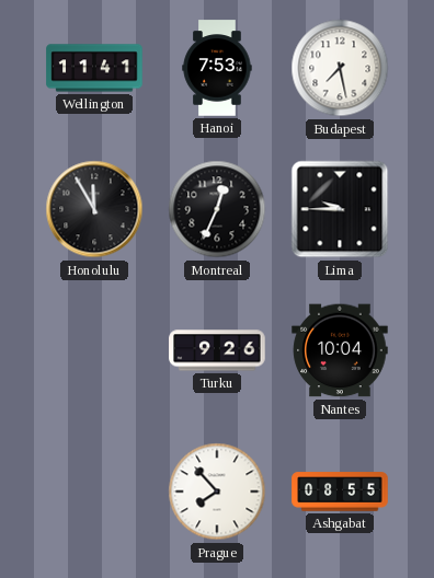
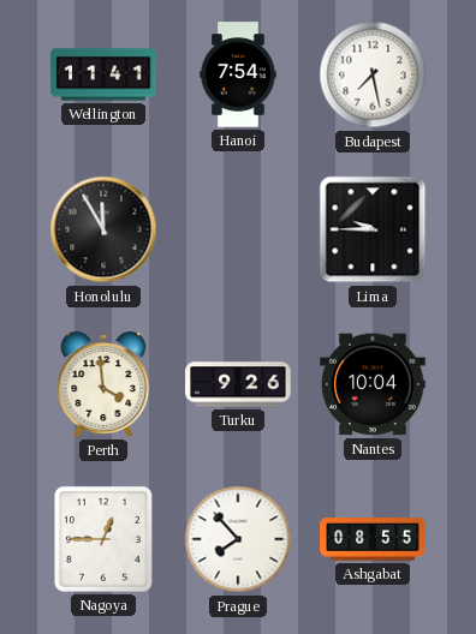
Hanoi: 7:53 -> 7:54
Montreal: 12:34 -> none
Perth: none -> 3:59
Nagoya: none -> 12:45
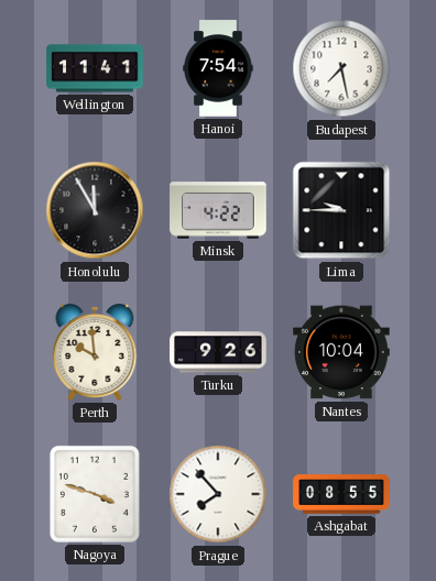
Minsk: none -> 4:22
Perth: 3:59 -> 9:59
Nagoya: 12:45 -> 3:48
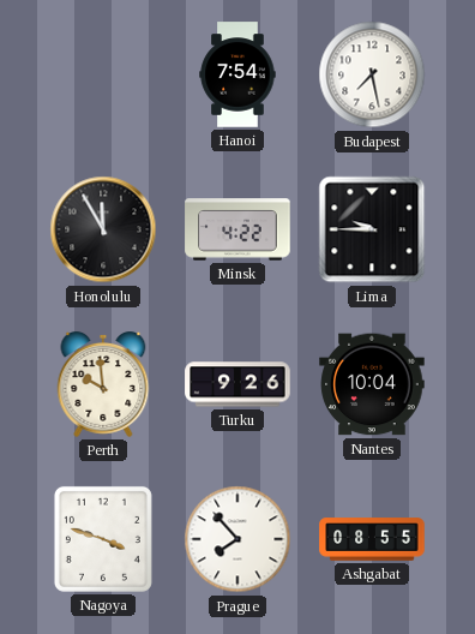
Wellington: 11:41 -> none
